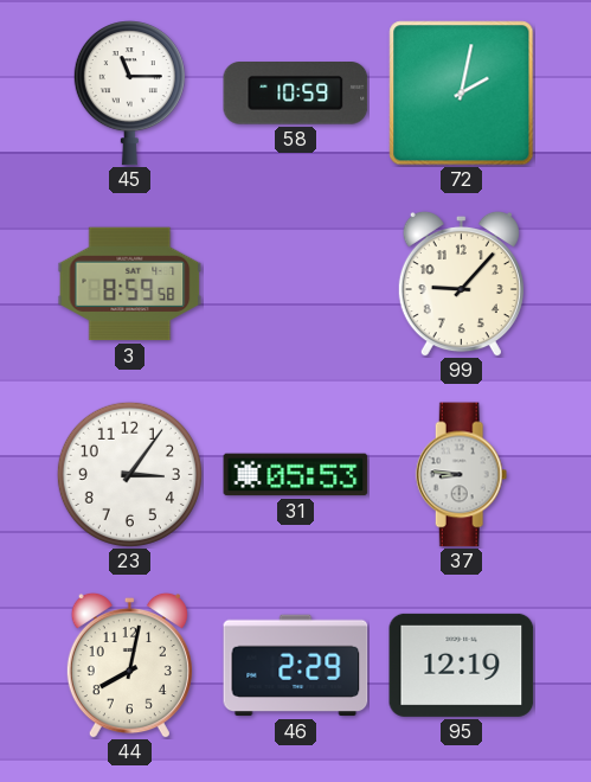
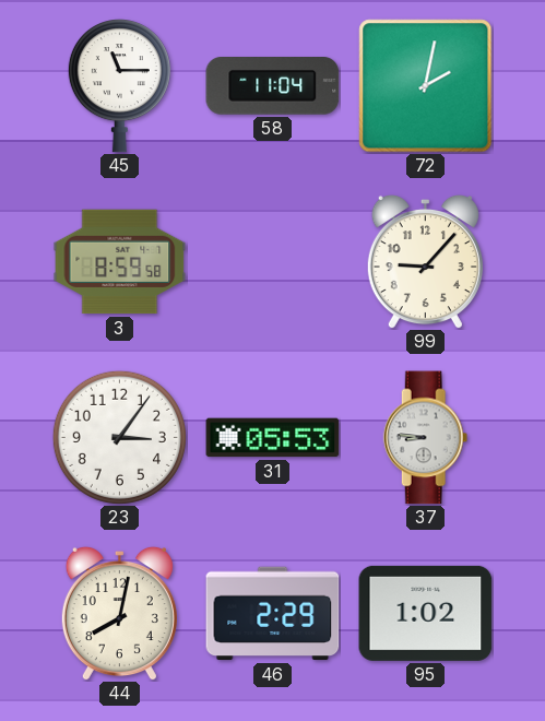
58: 10:59 -> 11:04
95: 12:19 -> 1:02
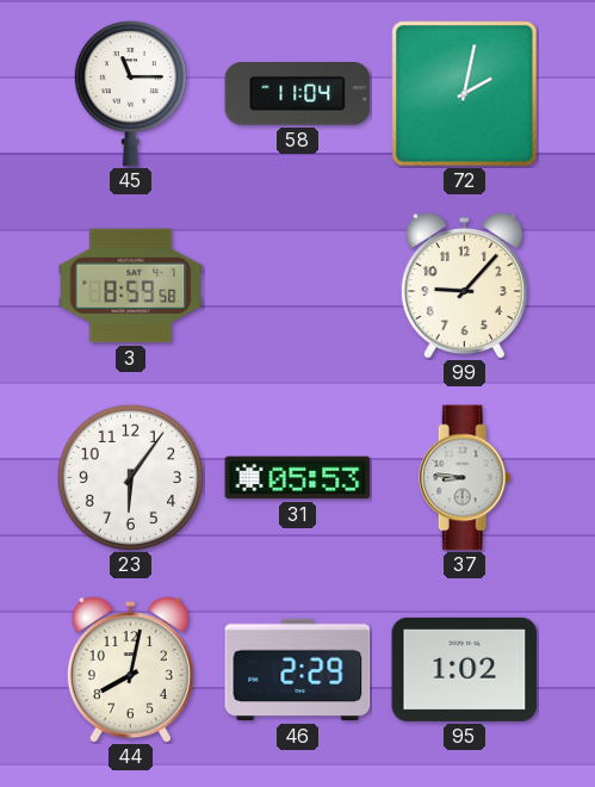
23: 3:06 -> 6:06
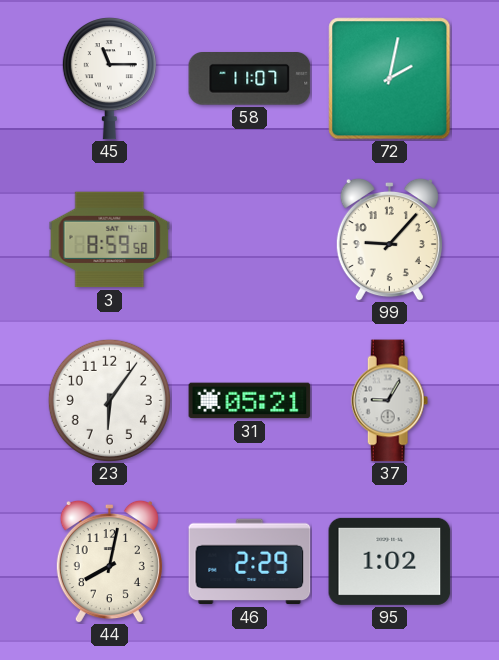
58: 11:04 -> 11:07
31: 05:53 -> 05:21
37: 8:46 -> 9:05
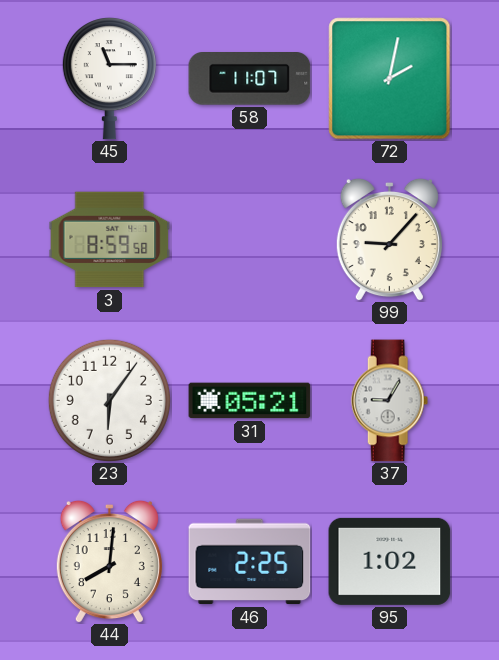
44: 8:02 -> 8:01
46: 2:29 -> 2:25
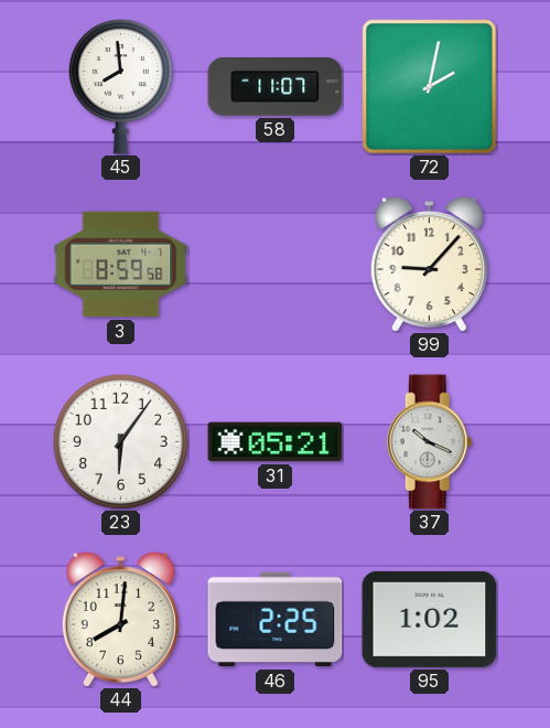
45: 11:15 -> 7:59
37: 9:05 -> 10:19
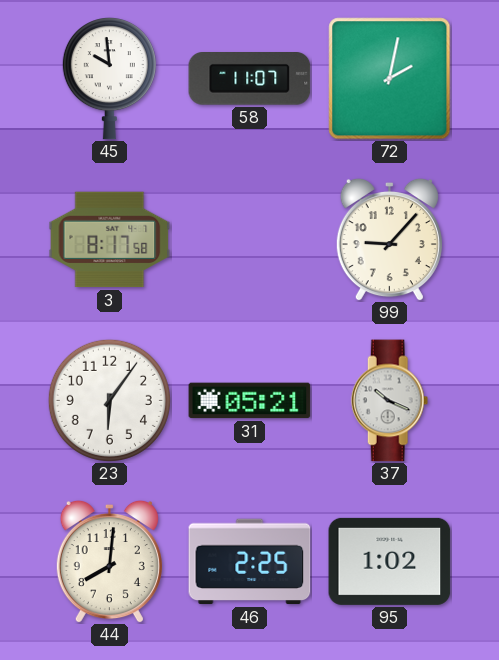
45: 7:59 -> 9:59
3: 8:59 -> 8:17
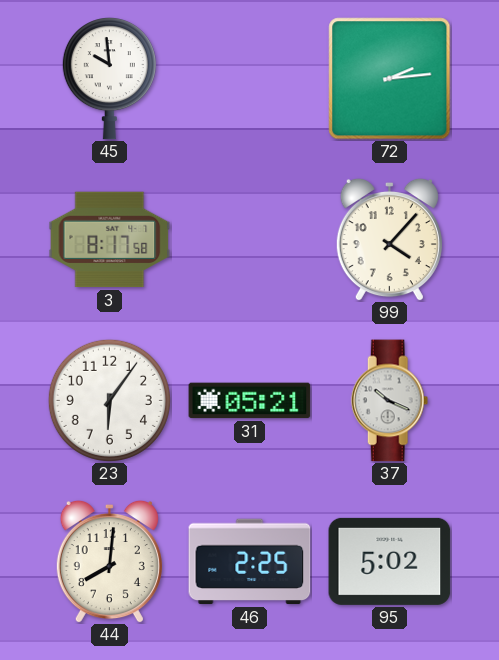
58: 11:07 -> none
72: 2:02 -> 2:14
99: 9:07 -> 4:07
95: 1:02 -> 5:02
